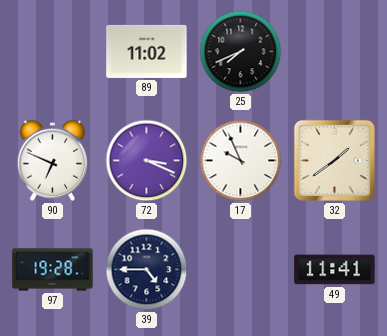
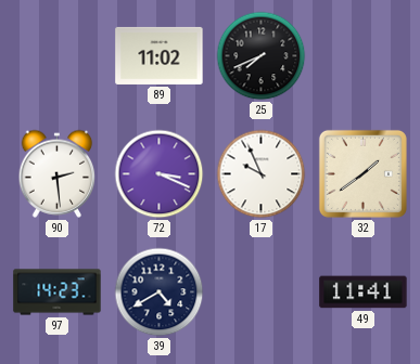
90: 6:49 -> 2:29
97: 19:28 -> 14:23
39: 4:45 -> 4:40
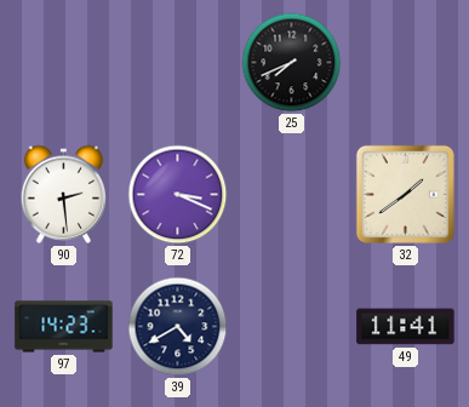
89: 11:02 -> none
17: 9:56 -> none
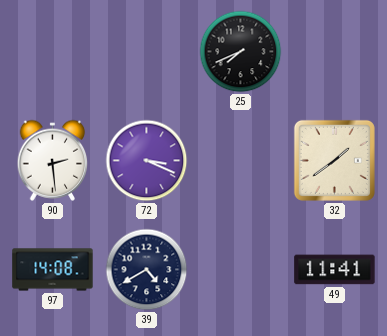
97: 14:23 -> 14:08
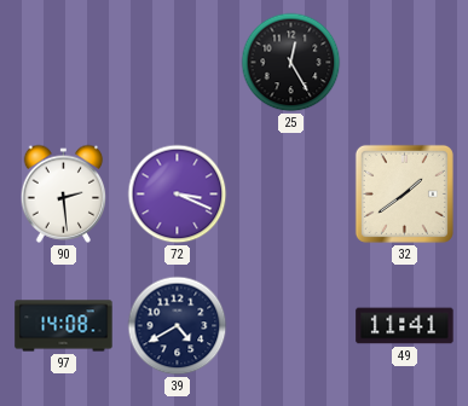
25: 7:41 -> 12:25
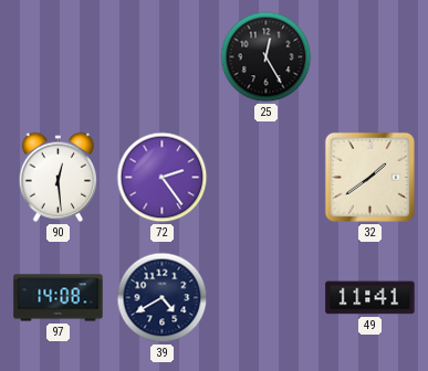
90: 2:29 -> 12:29
72: 3:19 -> 2:24
